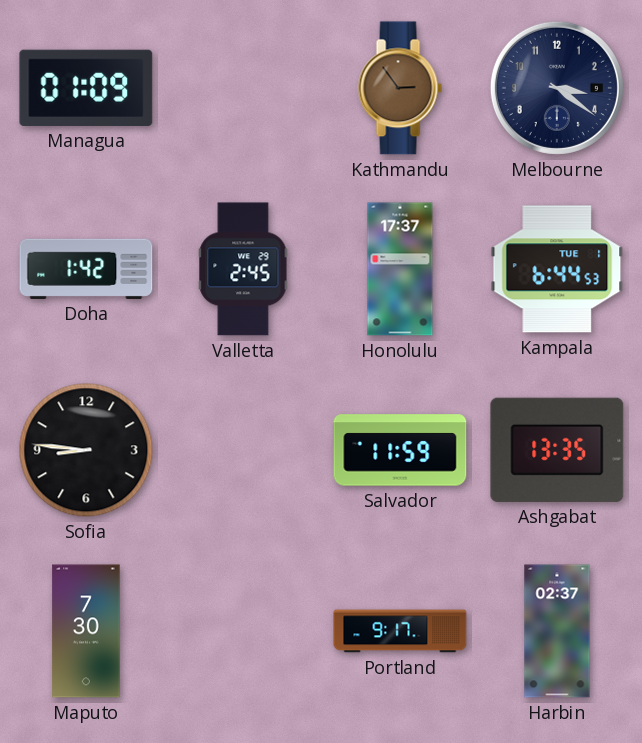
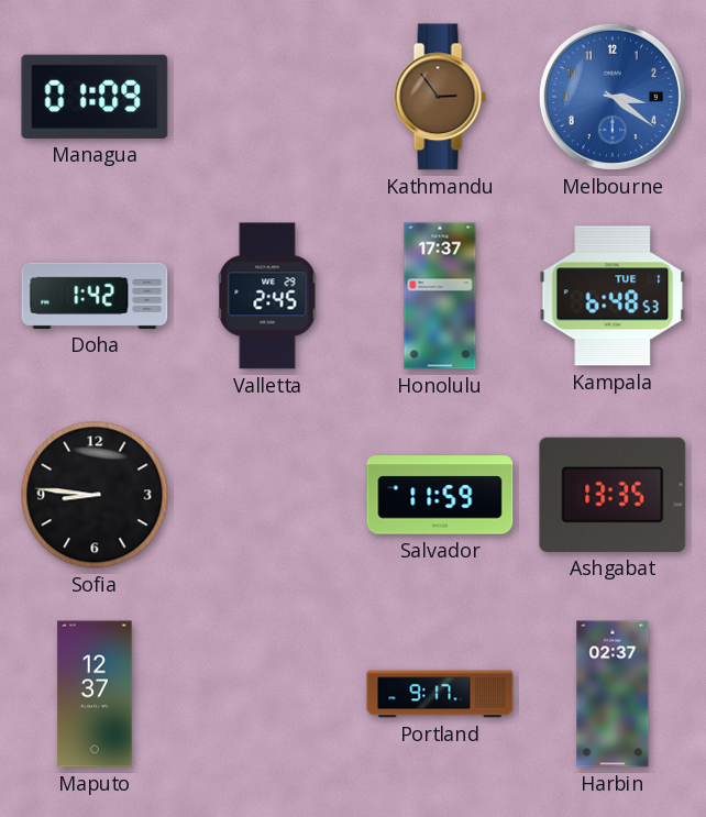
Melbourne dial: navy -> blue
Kampala: 6:44 -> 6:48
Maputo: 7:30 -> 12:37
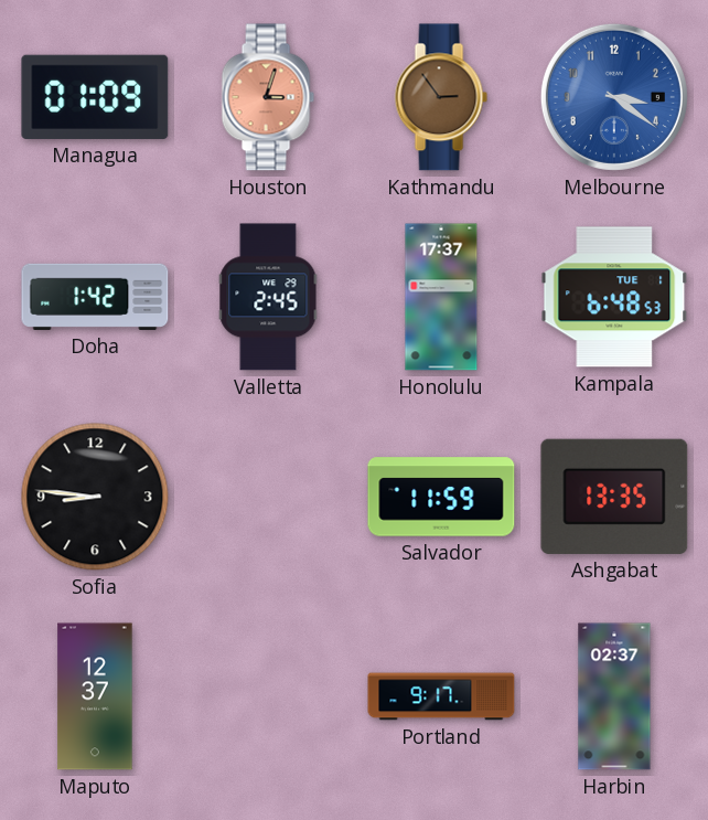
Houston: none -> 3:03
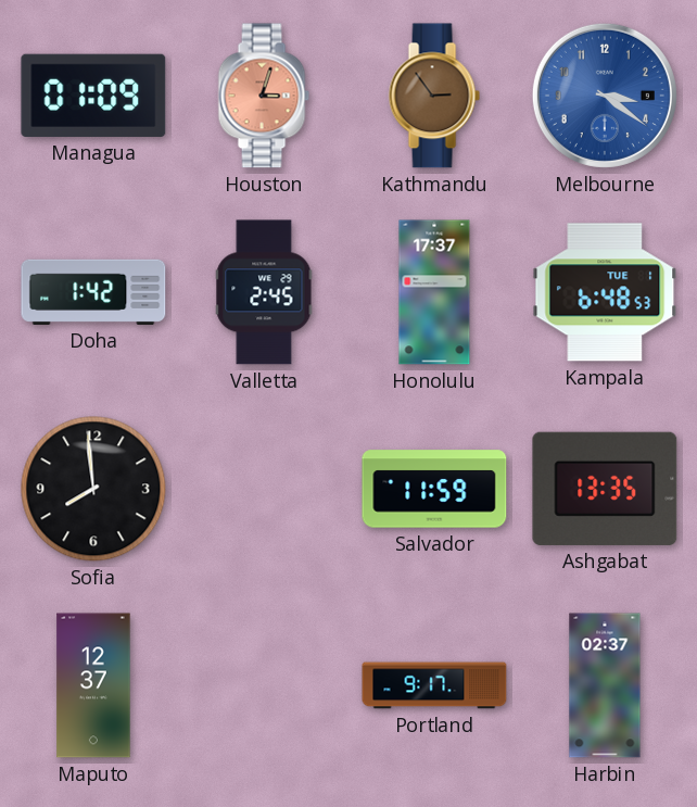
Sofia: 8:46 -> 7:59
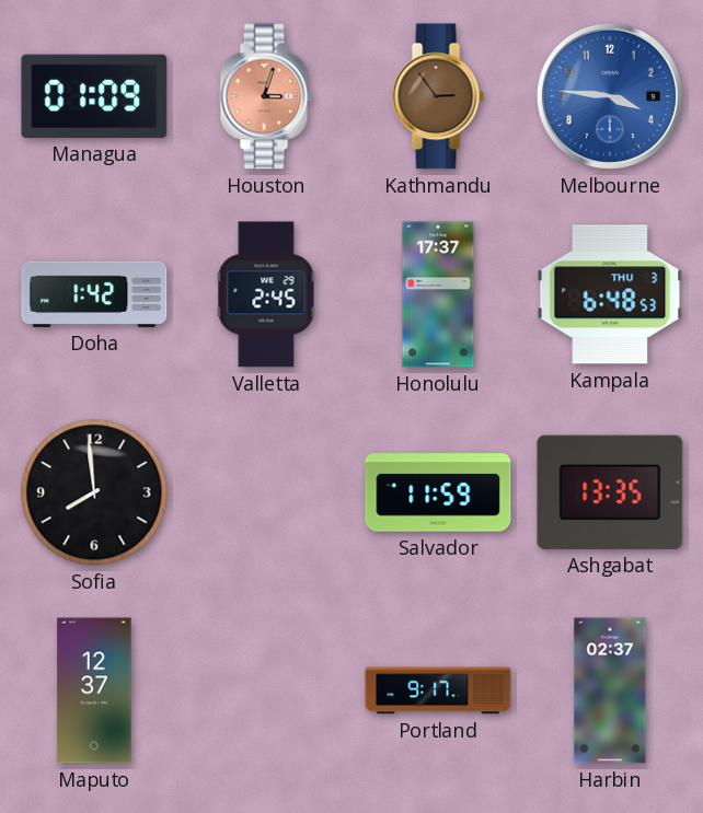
Melbourne: 3:21 -> 3:46
Kampala date: TUE 1 -> THU 3
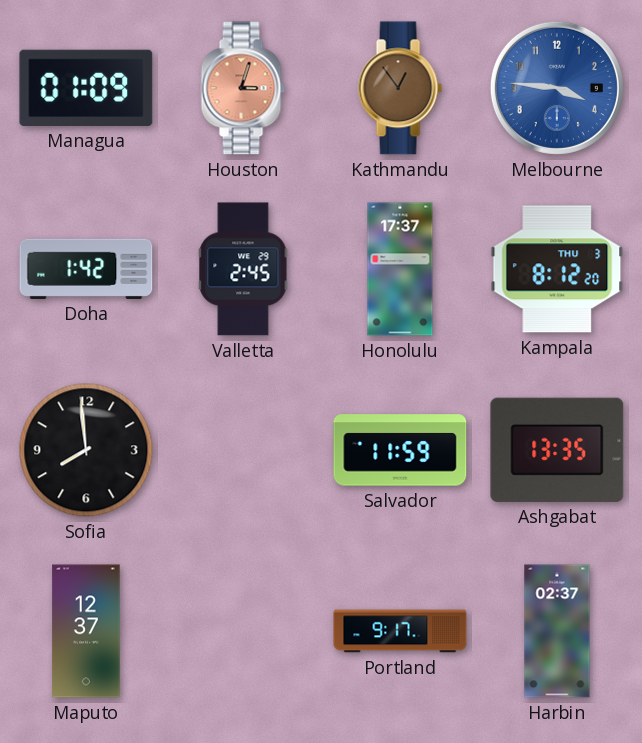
Kathmandu: 2:54 -> 12:54
Kampala: 6:48 -> 8:12
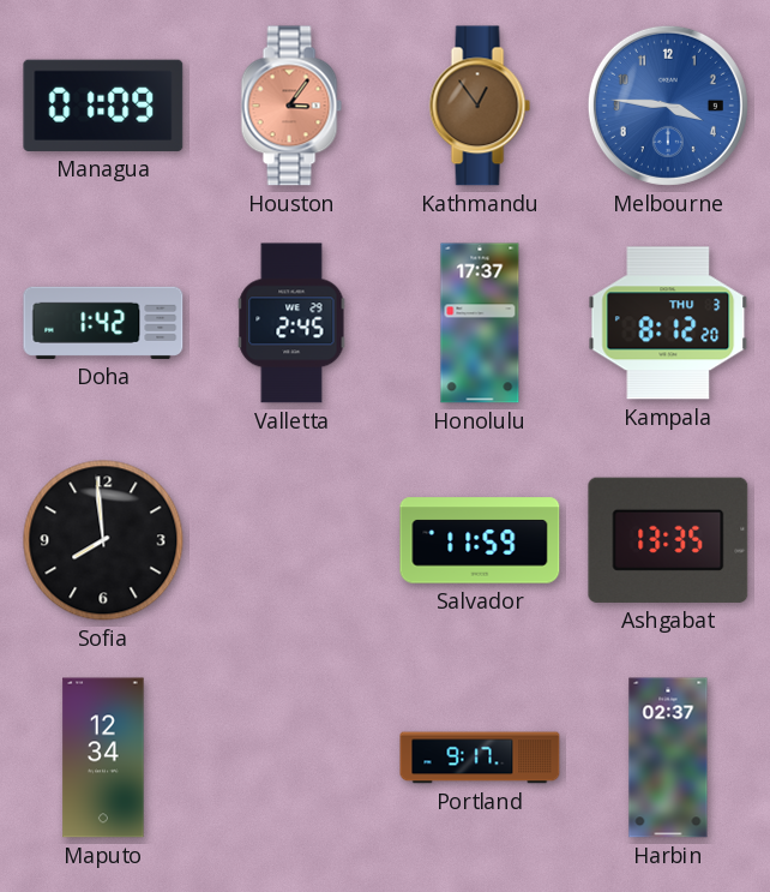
Houston: 3:03 -> 3:06
Maputo: 12:37 -> 12:34
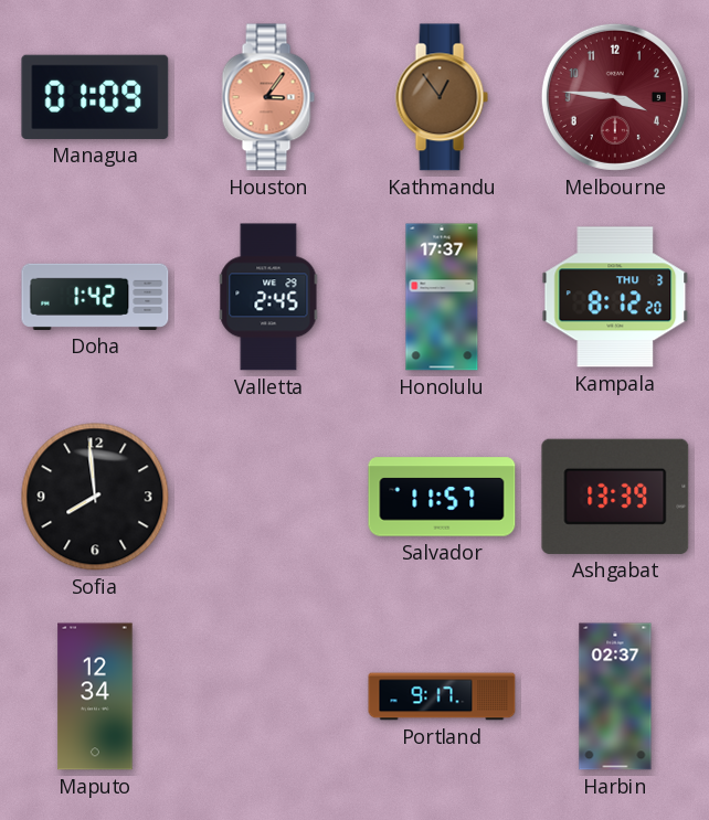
Melbourne dial: blue -> burgundy
Salvador: 11:59 -> 11:57
Ashgabat: 13:35 -> 13:39
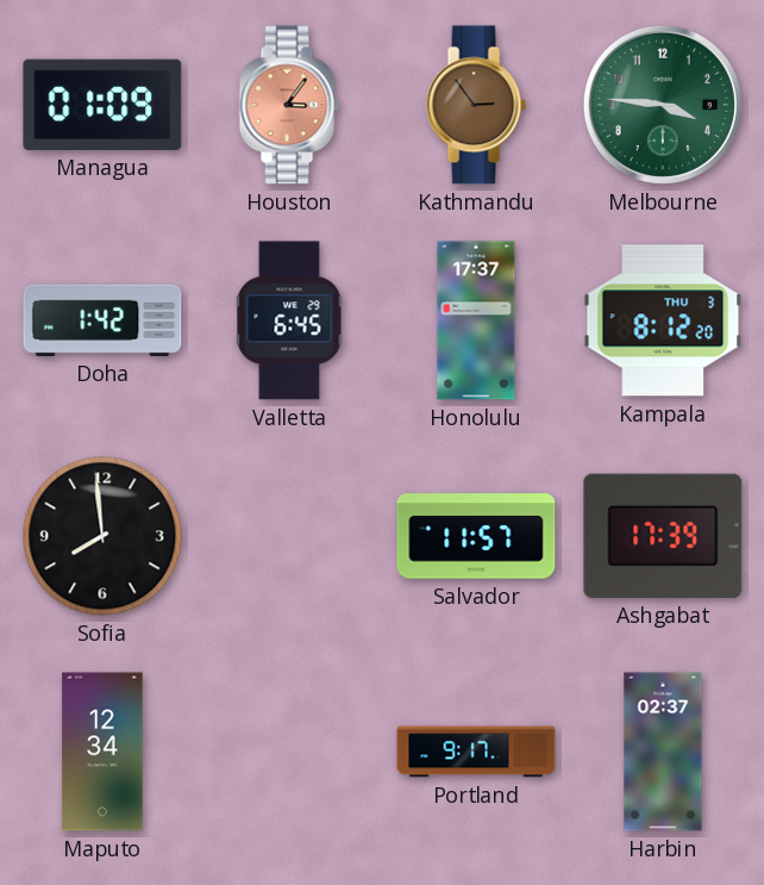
Kathmandu: 12:54 -> 2:54
Melbourne dial: burgundy -> green
Valletta: 2:45 -> 6:45
Ashgabat: 13:39 -> 17:39
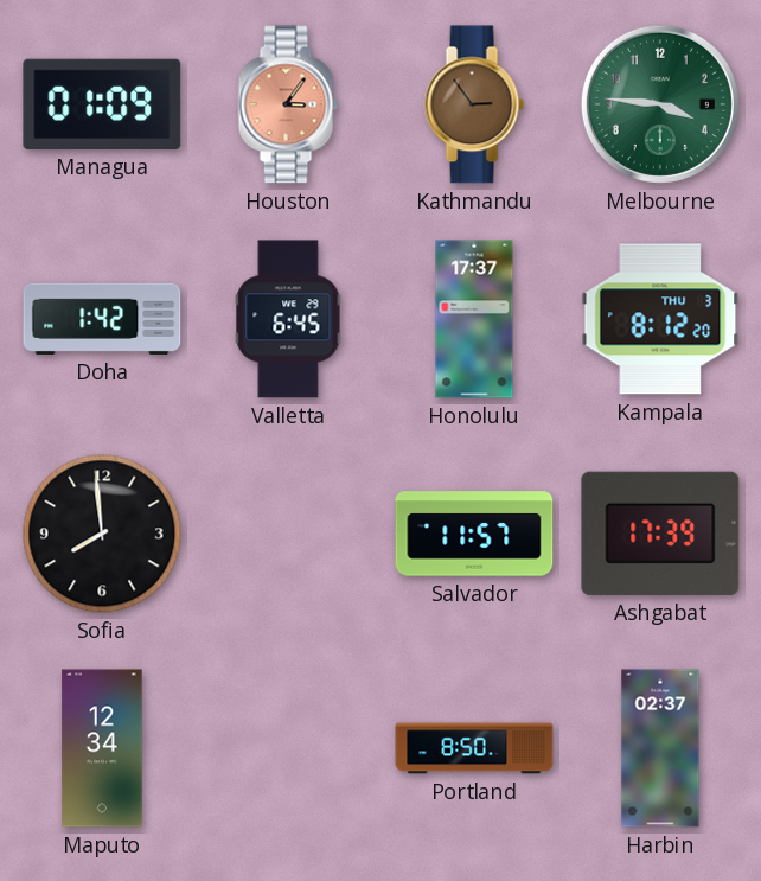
Portland: 9:17 -> 8:50
